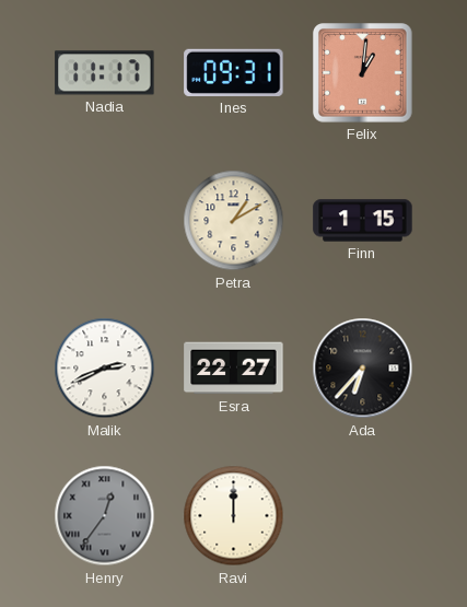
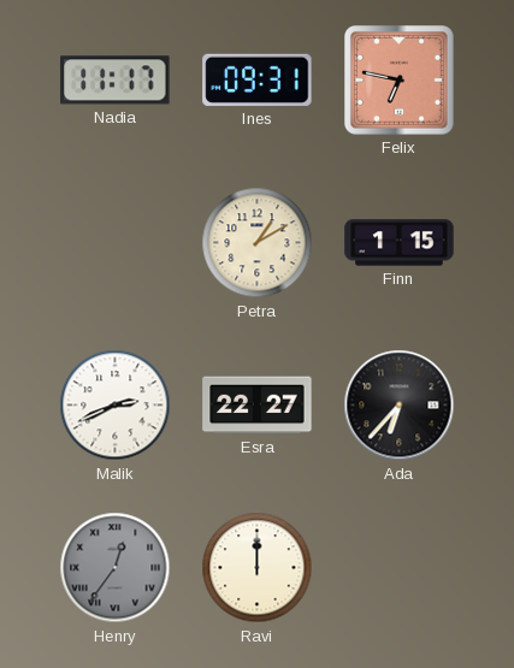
Felix: 1:01 -> 6:47
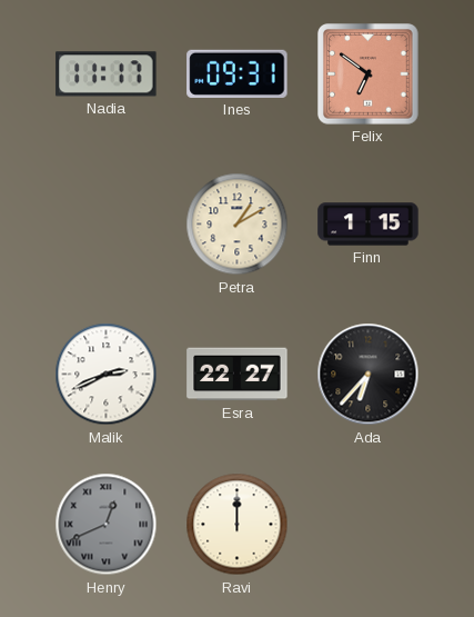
Felix: 6:47 -> 6:51
Henry: 12:36 -> 12:41
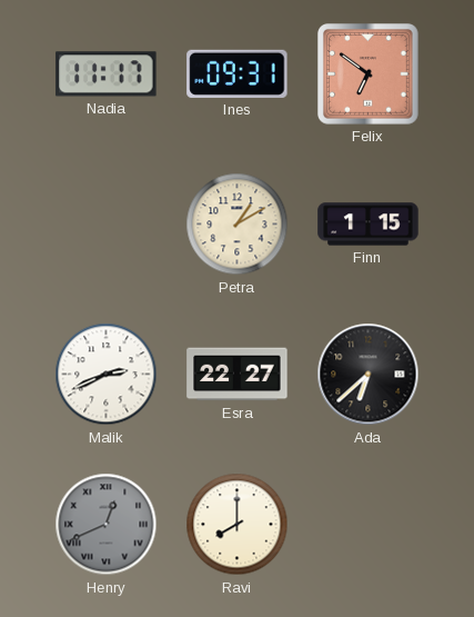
Ada: 6:37 -> 6:38
Ravi: 12:00 -> 8:00
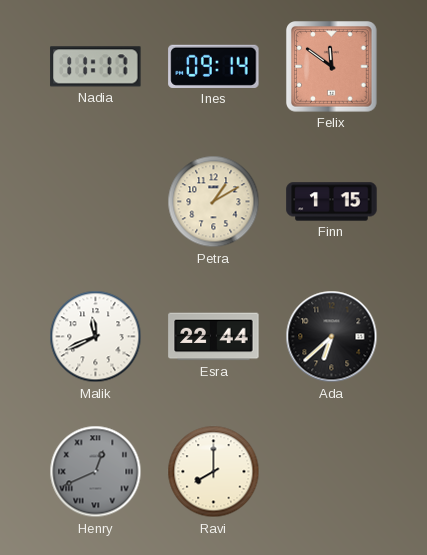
Ines: 09:31 -> 09:14
Felix: 6:51 -> 11:51
Malik: 2:41 -> 11:41
Esra: 22:27 -> 22:44
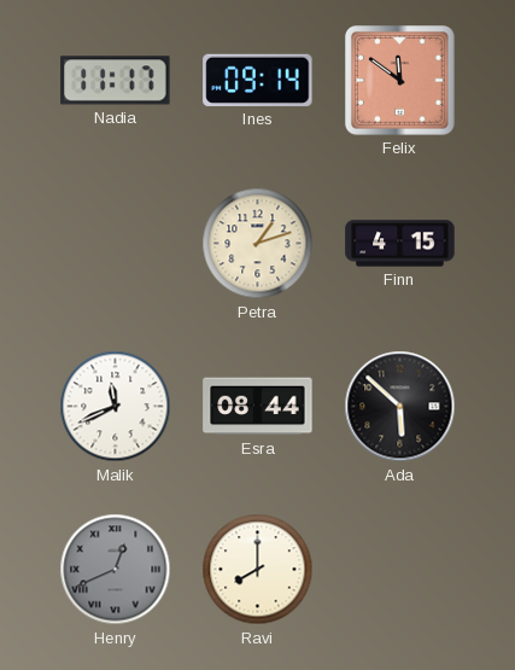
Petra: 1:10 -> 1:12
Finn: 1:15 -> 4:15
Esra: 22:44 -> 08:44
Ada: 6:38 -> 5:52
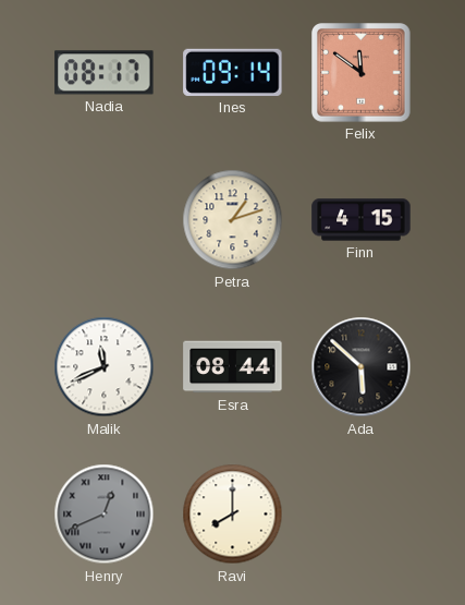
Nadia: 11:17 -> 08:17
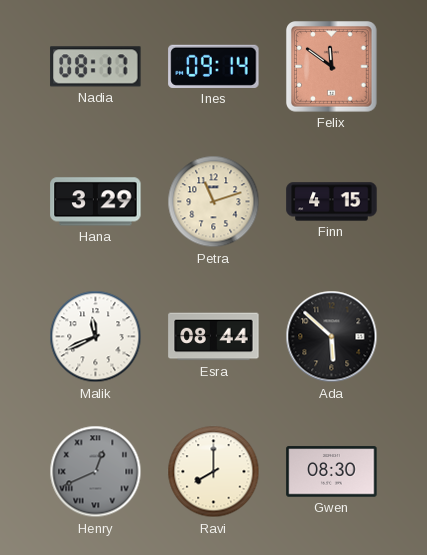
Hana: none -> 3:29
Petra: 1:12 -> 11:12
Gwen: none -> 08:30
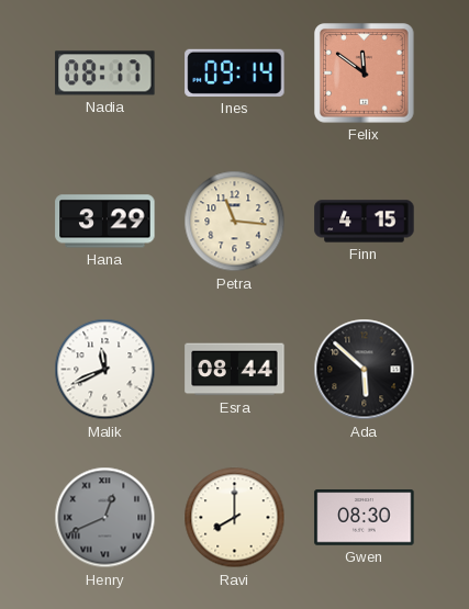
Petra: 11:12 -> 11:16
